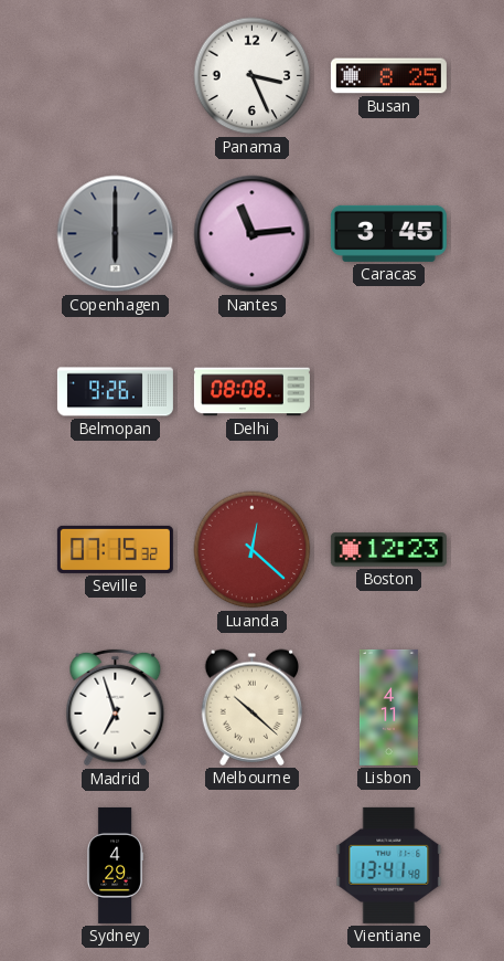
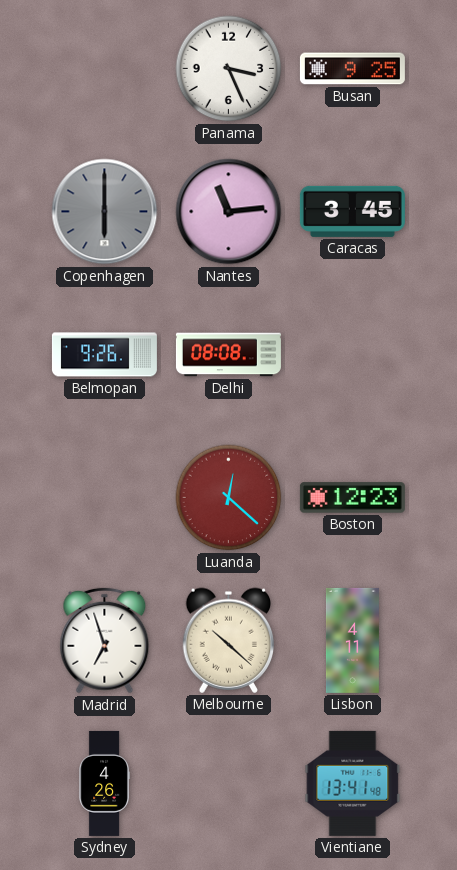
Busan: 8:25 -> 9:25
Seville: 07:15 -> none
Sydney: 4:29 -> 4:26
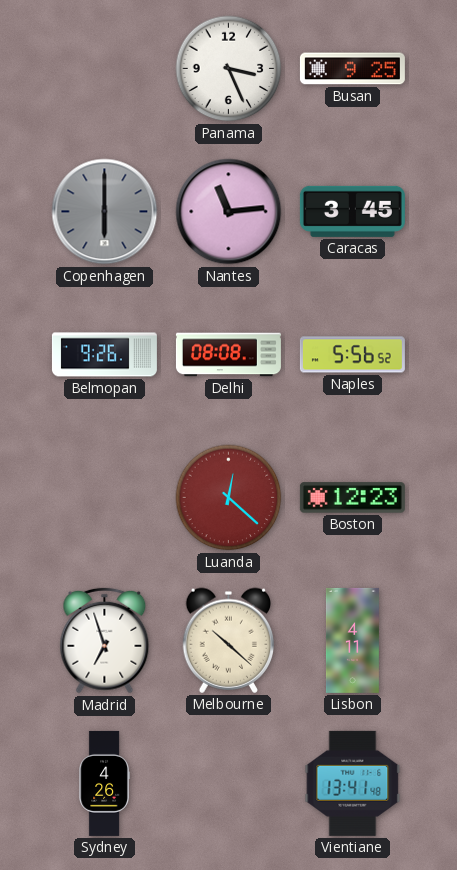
Naples: none -> 5:56
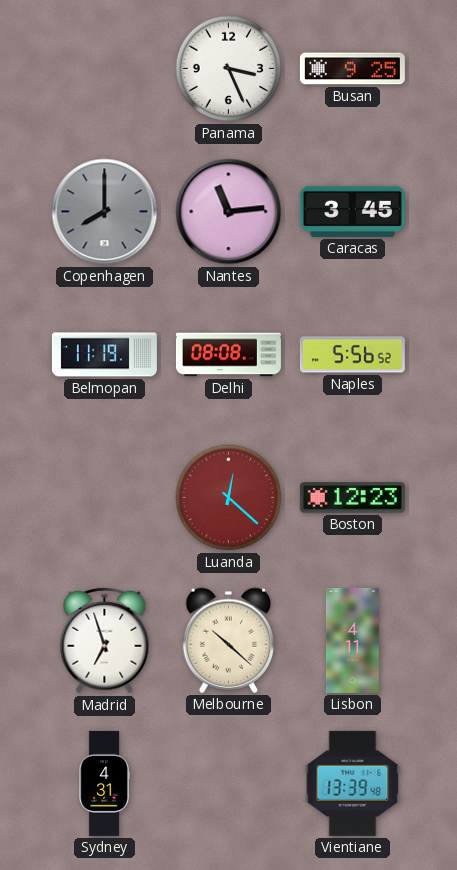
Copenhagen: 6:00 -> 8:00
Belmopan: 9:26 -> 11:19
Sydney: 4:26 -> 4:31
Vientiane: 13:41 -> 13:39
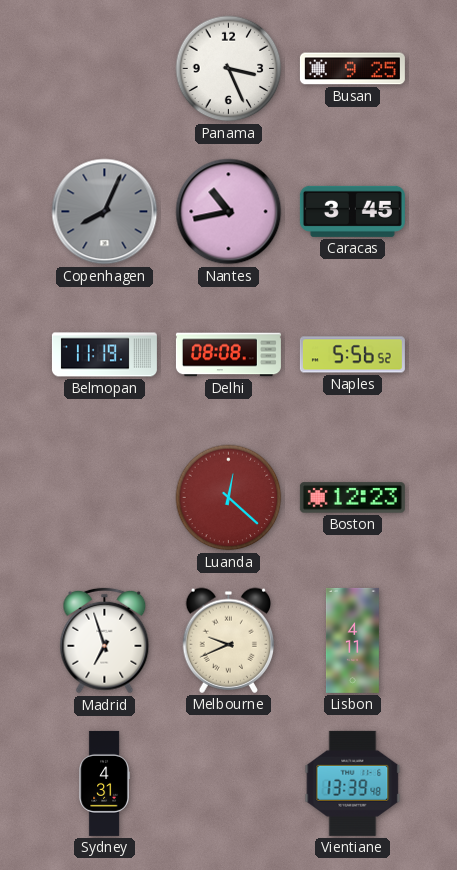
Copenhagen: 8:00 -> 8:04
Nantes: 11:14 -> 10:43
Melbourne: 10:22 -> 9:41
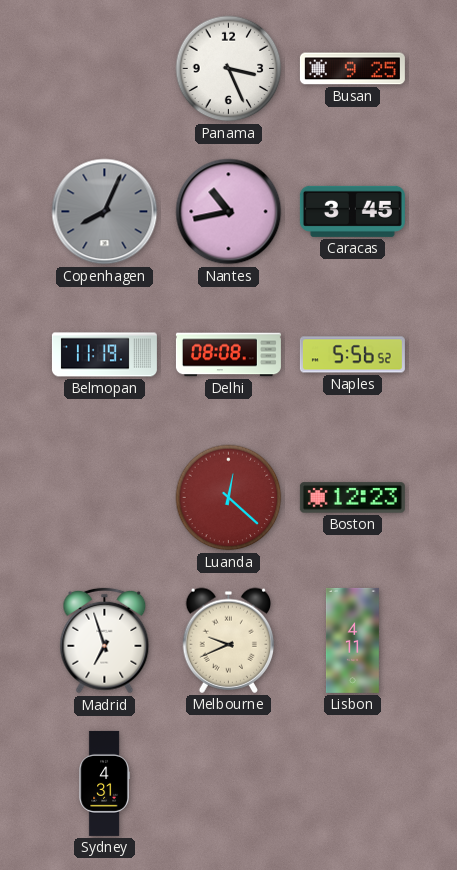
Vientiane: 13:39 -> none
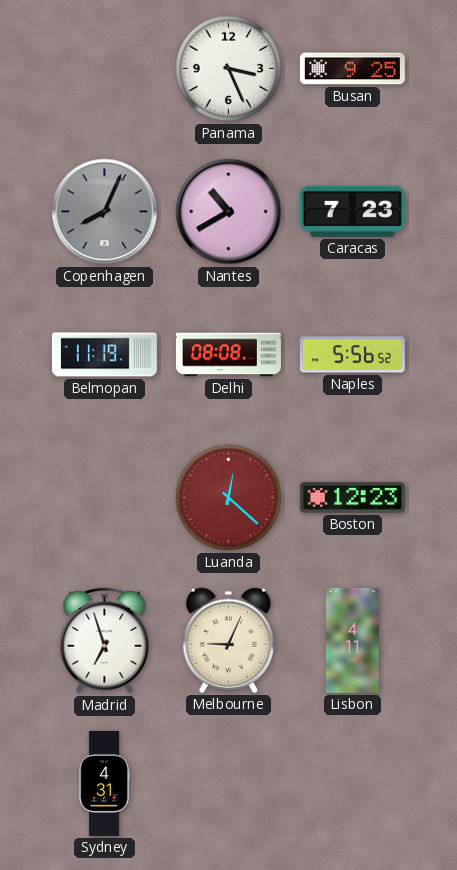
Nantes: 10:43 -> 10:40
Caracas: 3:45 -> 7:23
Melbourne: 9:41 -> 9:04
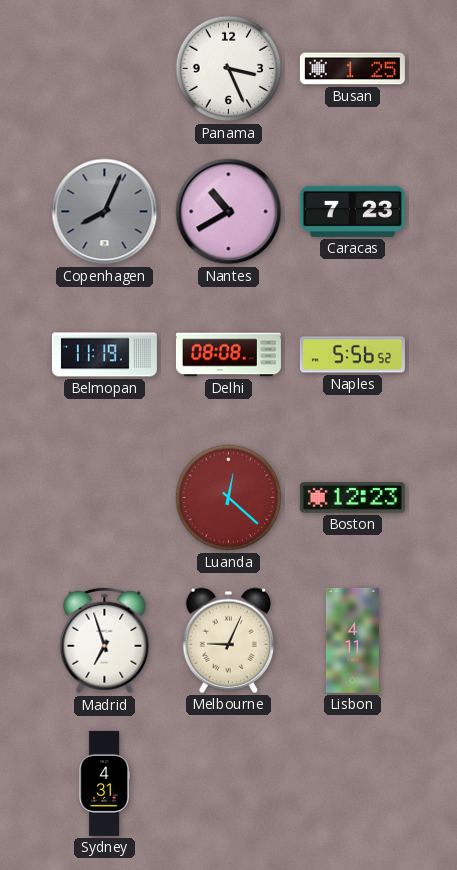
Busan: 9:25 -> 1:25
